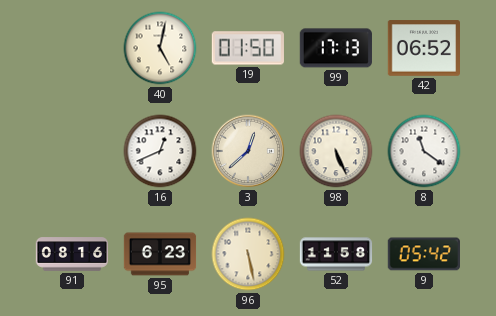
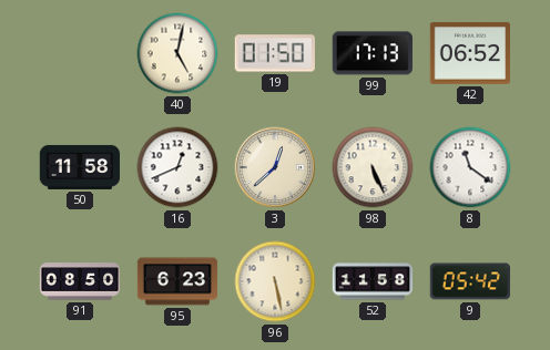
50: none -> 11:58
91: 08:16 -> 08:50
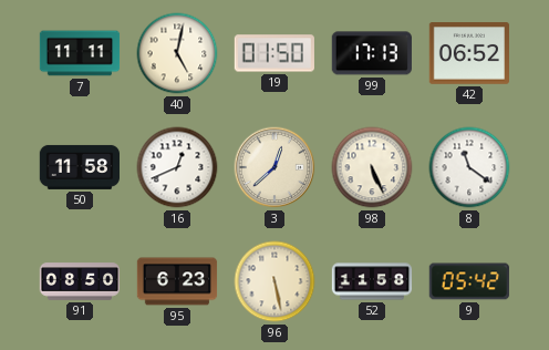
7: none -> 11:11
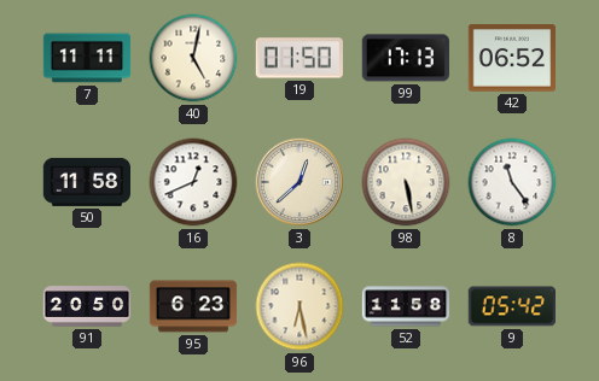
98: 5:26 -> 5:28
8: 11:21 -> 11:24
91: 08:50 -> 20:50
96: 5:28 -> 6:28
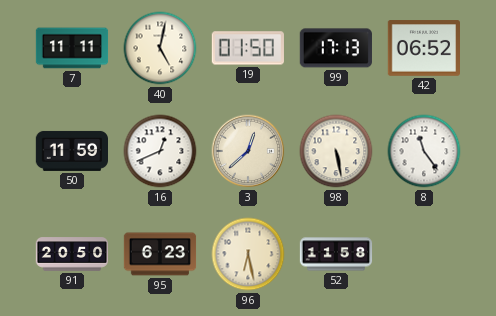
50: 11:58 -> 11:59
9: 05:42 -> none
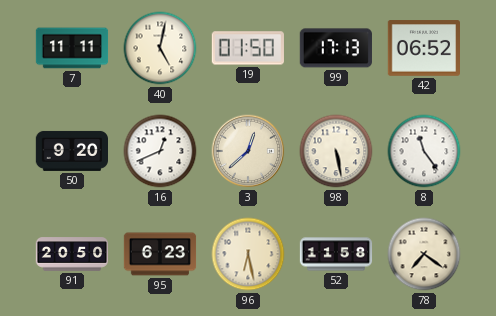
50: 11:59 -> 9:20
78: none -> 7:21
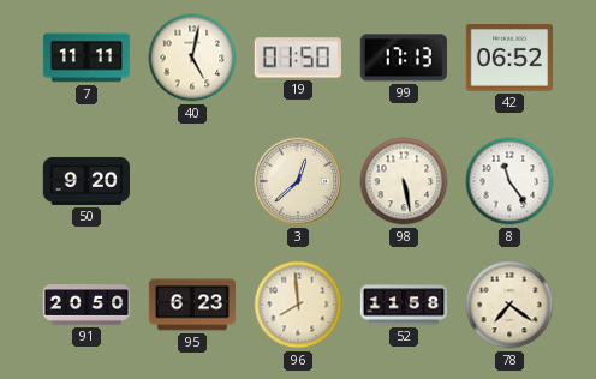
16: 12:41 -> none
96: 6:28 -> 7:59
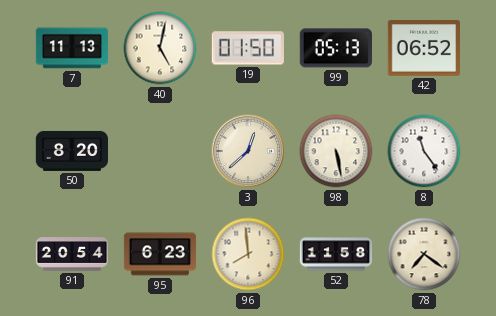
7: 11:11 -> 11:13
99: 17:13 -> 05:13
50: 9:20 -> 8:20
91: 20:50 -> 20:54
